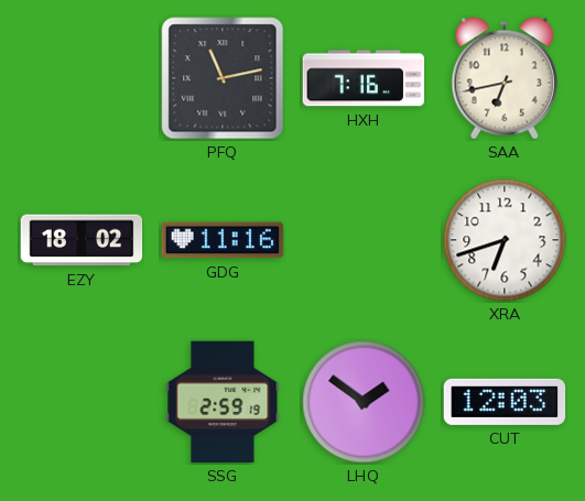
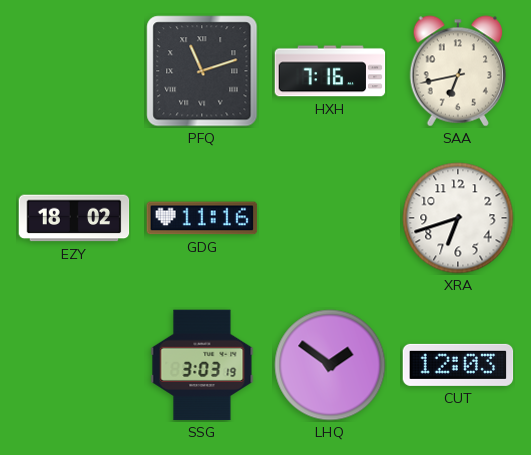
PFQ: 11:13 -> 11:12
SSG: 2:59 -> 3:03
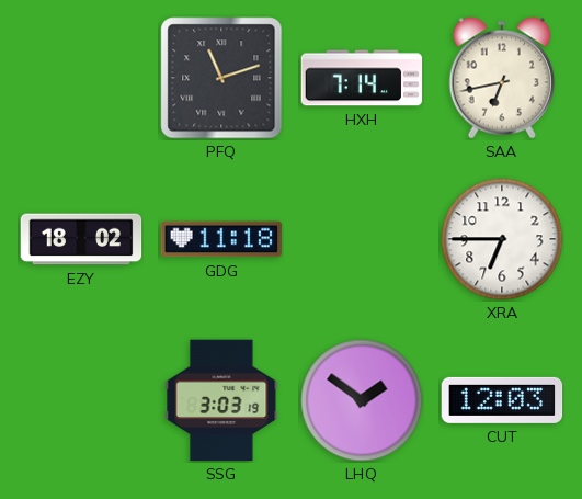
HXH: 7:16 -> 7:14
GDG: 11:16 -> 11:18
XRA: 6:42 -> 6:45
